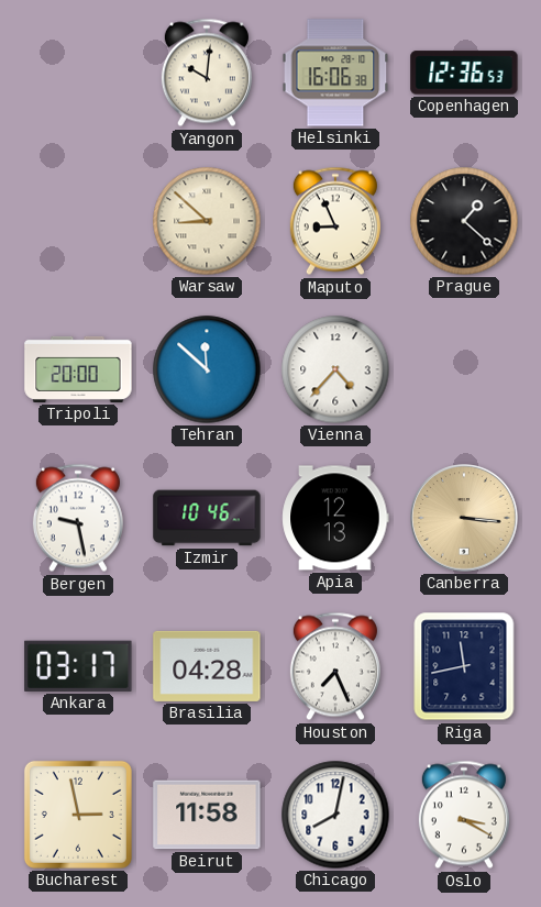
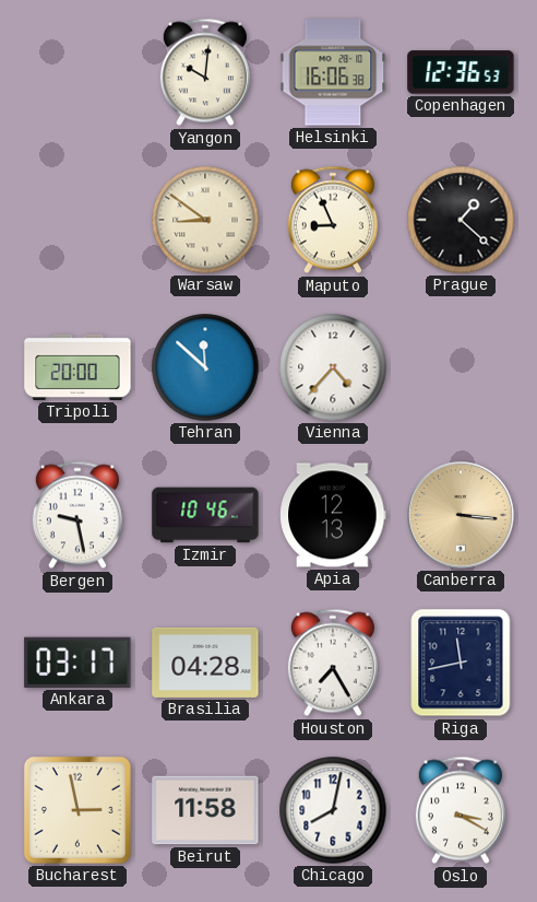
Warsaw: 8:52 -> 8:51
Houston: 7:26 -> 7:25
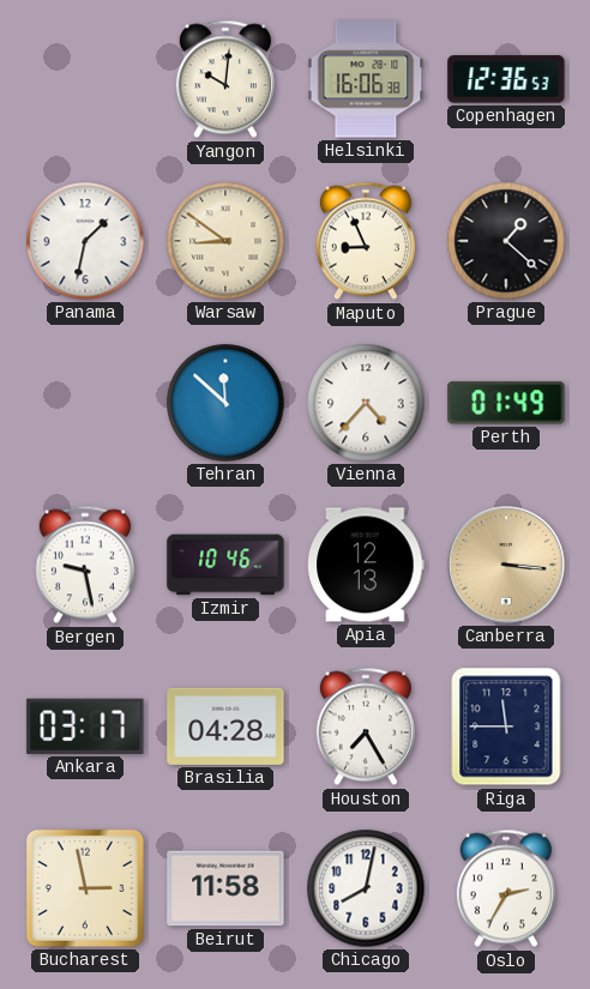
Panama: none -> 1:32
Tripoli: 20:00 -> none
Perth: none -> 01:49
Riga: 11:43 -> 11:45
Oslo: 3:20 -> 2:35
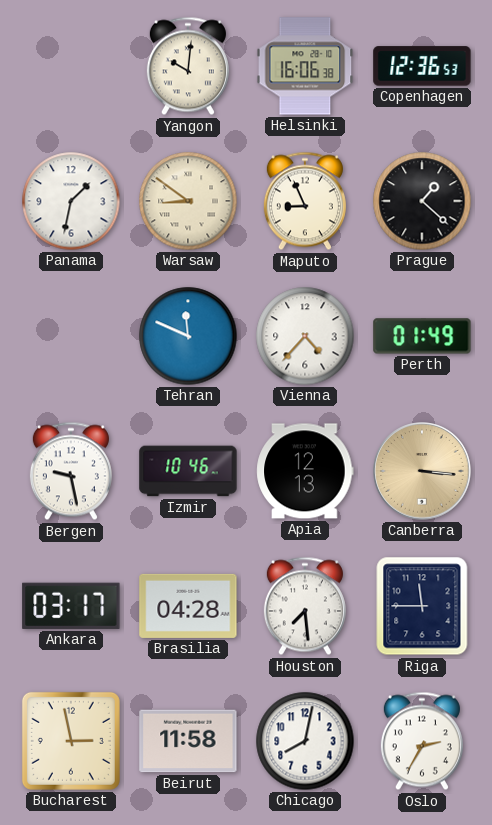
Tehran: 11:52 -> 11:49
Houston: 7:25 -> 7:29
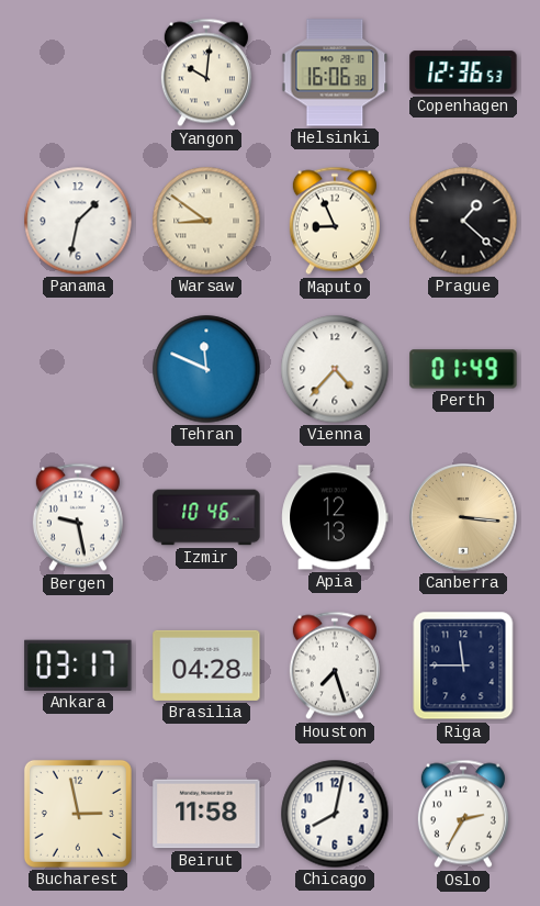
Houston: 7:29 -> 7:27
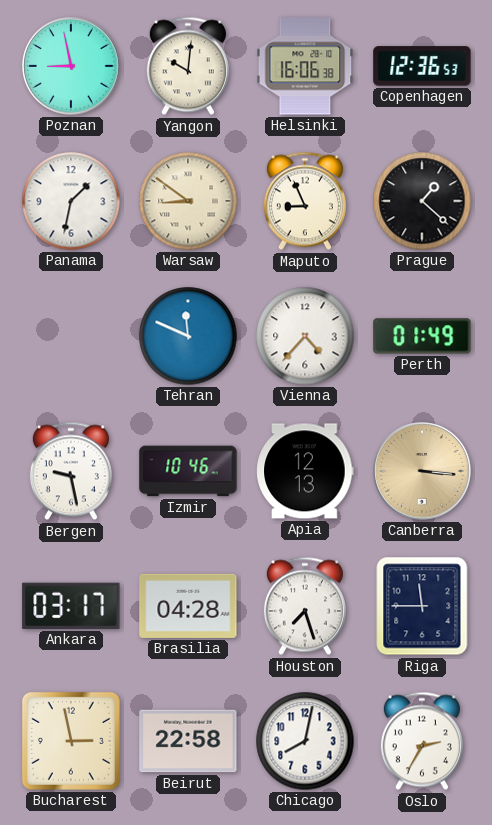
Poznan: none -> 8:58
Beirut: 11:58 -> 22:58
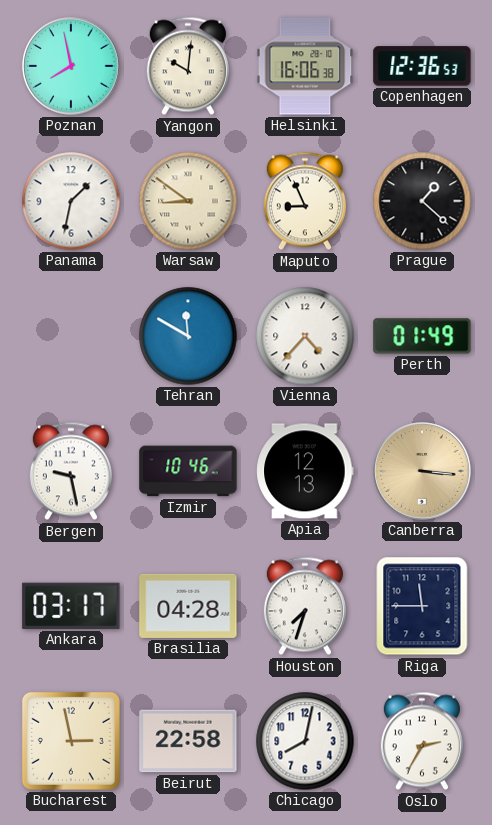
Poznan: 8:58 -> 7:58
Tehran: 11:49 -> 11:50
Houston: 7:27 -> 7:33
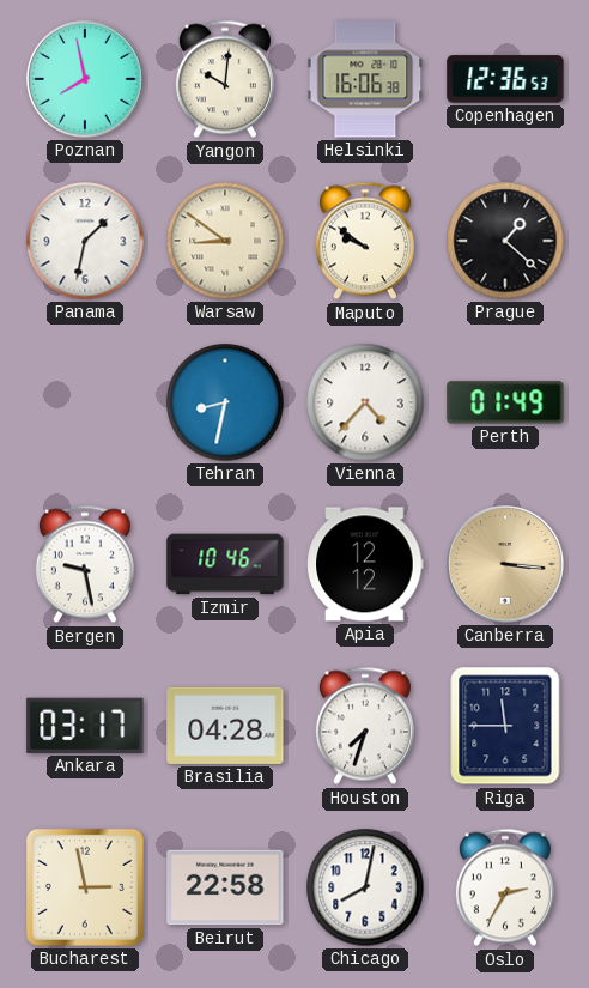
Maputo: 8:56 -> 9:51
Tehran: 11:50 -> 8:32
Apia: 12:13 -> 12:12
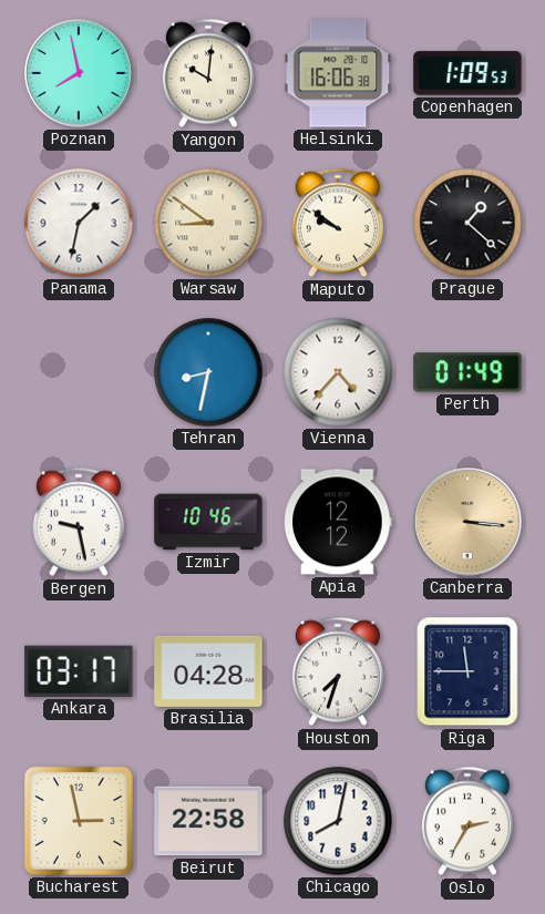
Copenhagen: 12:36 -> 1:09
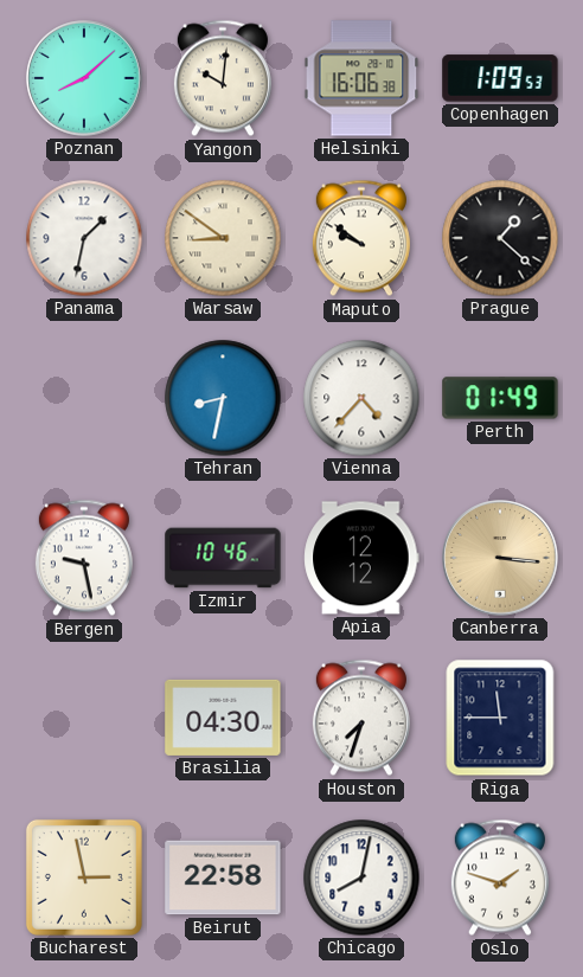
Poznan: 7:58 -> 8:08
Ankara: 03:17 -> none
Brasilia: 04:28 -> 04:30
Oslo: 2:35 -> 1:48
